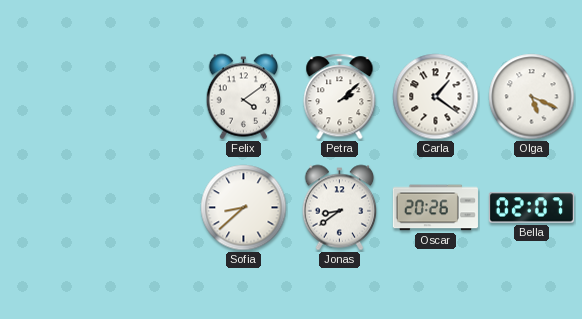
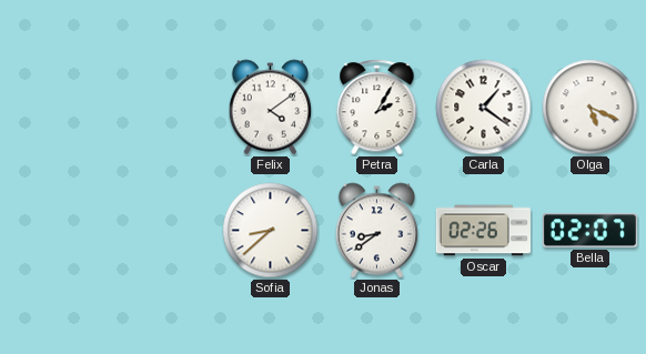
Petra: 2:08 -> 2:05
Oscar: 20:26 -> 02:26
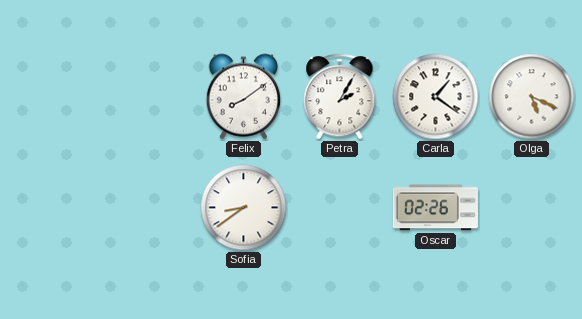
Felix: 4:09 -> 8:09
Sofia: 8:38 -> 8:39
Jonas: 8:39 -> none
Bella: 02:07 -> none
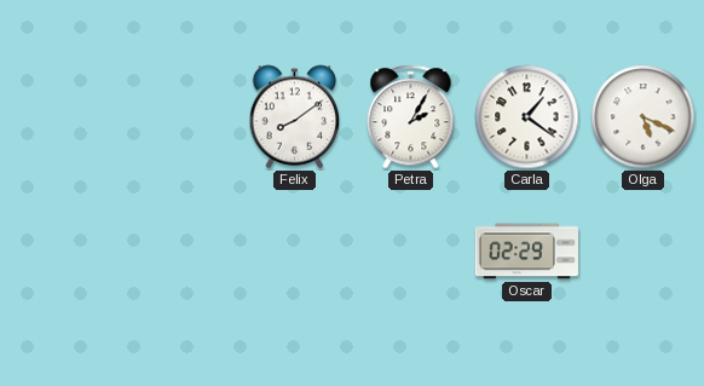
Sofia: 8:39 -> none
Oscar: 02:26 -> 02:29
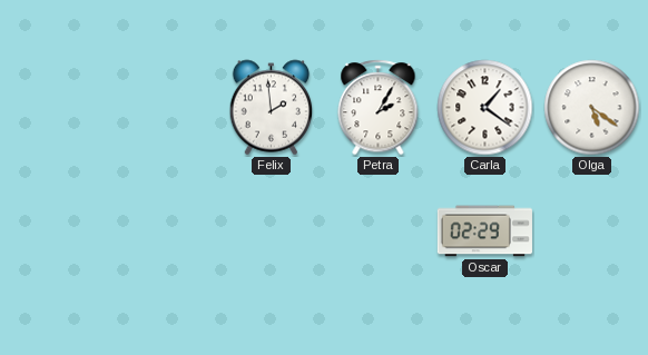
Felix: 8:09 -> 1:59
Olga: 5:19 -> 5:21
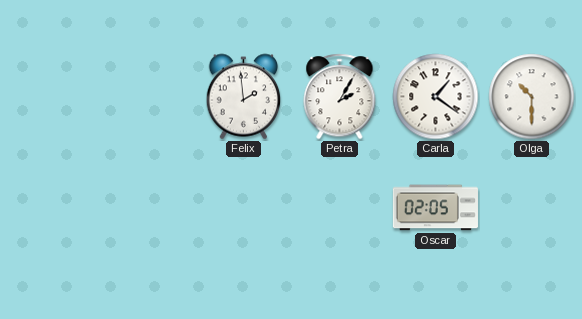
Olga: 5:21 -> 10:30
Oscar: 02:29 -> 02:05
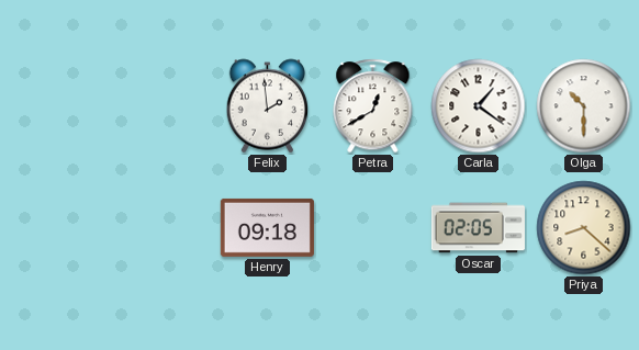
Petra: 2:05 -> 12:40
Henry: none -> 09:18
Priya: none -> 8:22
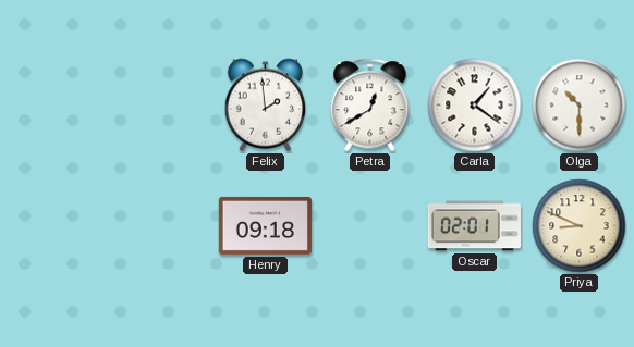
Oscar: 02:05 -> 02:01
Priya: 8:22 -> 8:49
